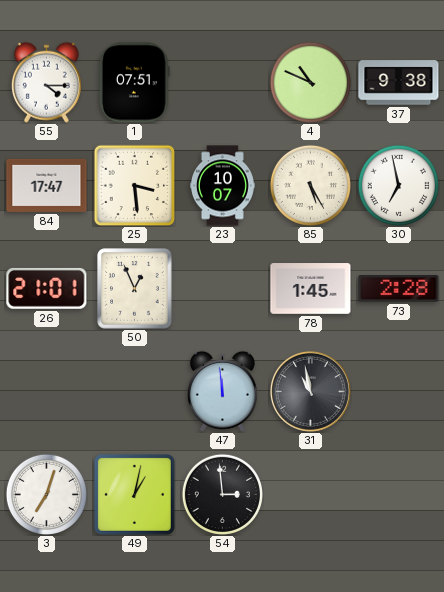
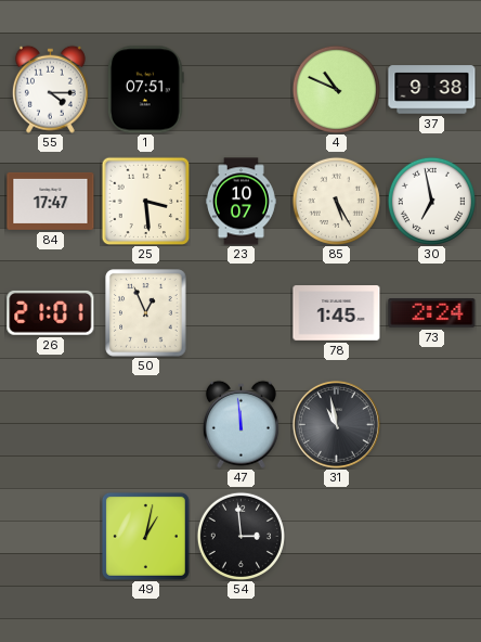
73: 2:28 -> 2:24
3: 7:03 -> none
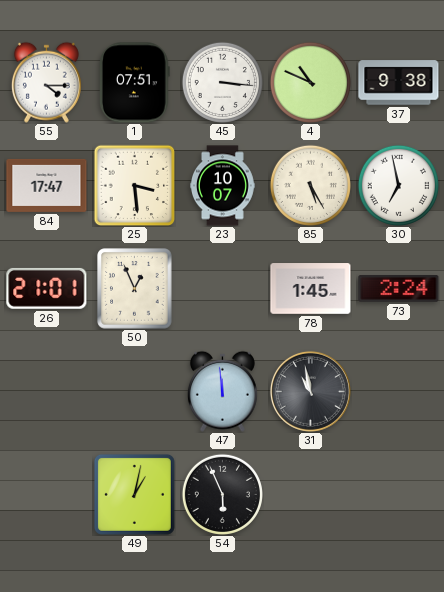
45: none -> 3:16
54: 2:59 -> 5:56
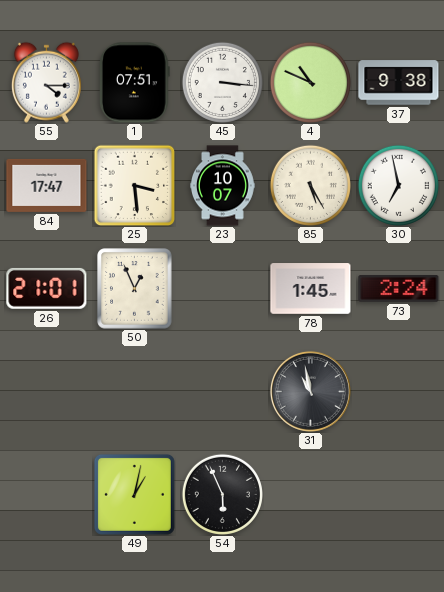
47: 11:59 -> none
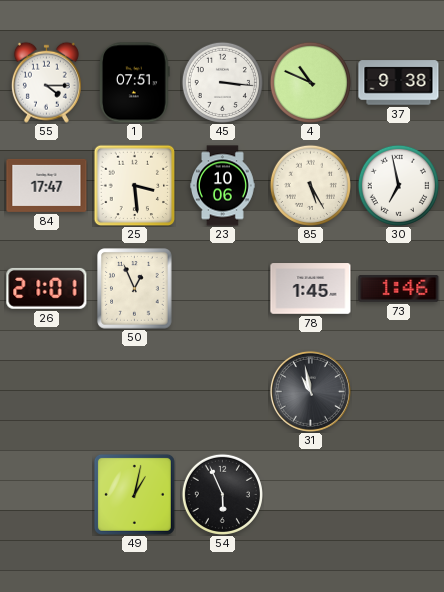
23: 10:07 -> 10:06
73: 2:24 -> 1:46
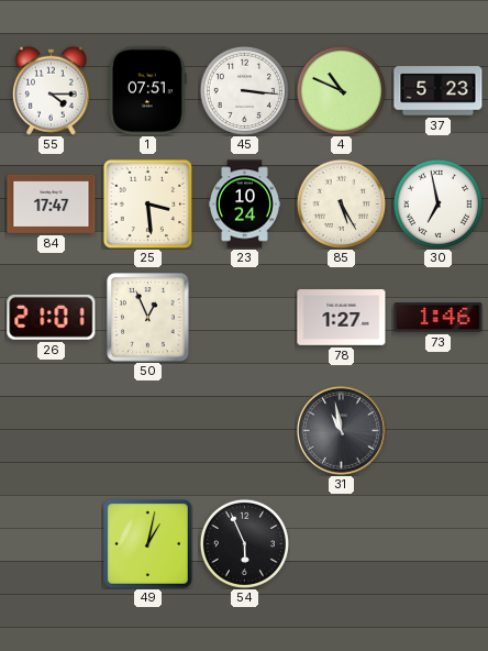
37: 9:38 -> 5:23
23: 10:06 -> 10:24
78: 1:45 -> 1:27
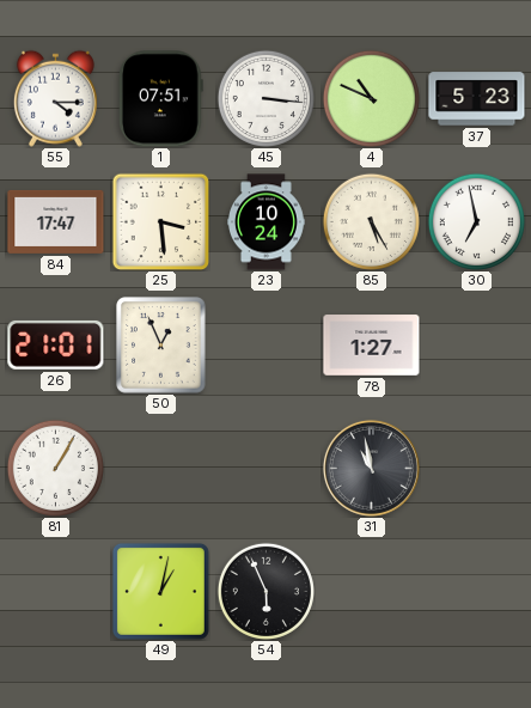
73: 1:46 -> none
81: none -> 1:05
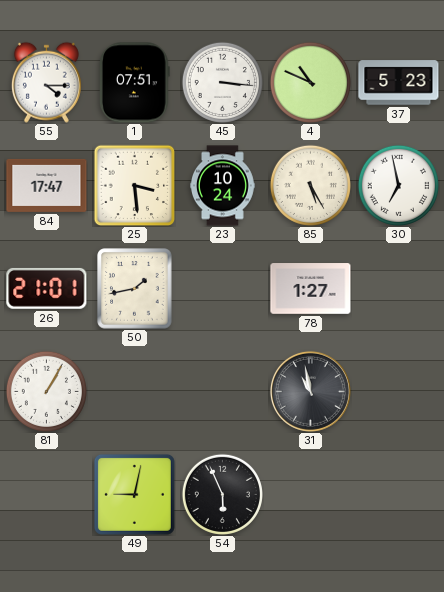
50: 12:56 -> 1:43
49: 1:02 -> 9:02
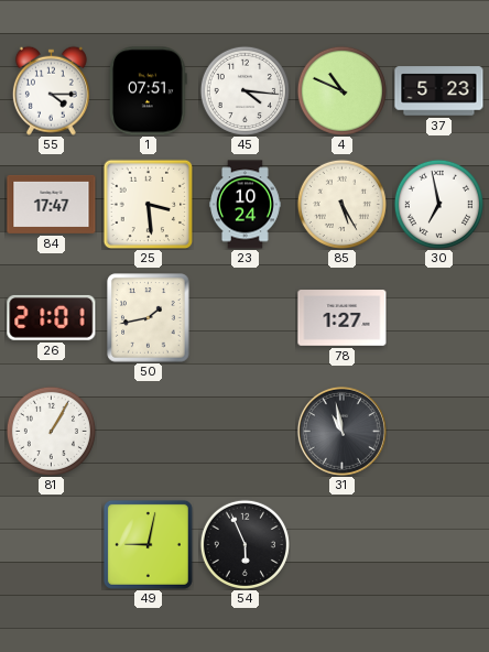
45: 3:16 -> 4:16
